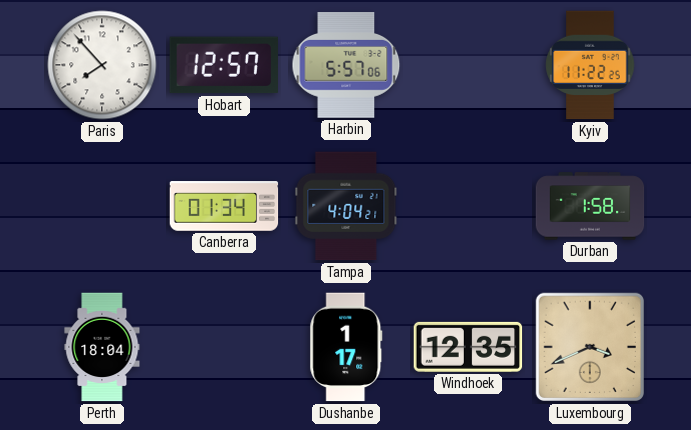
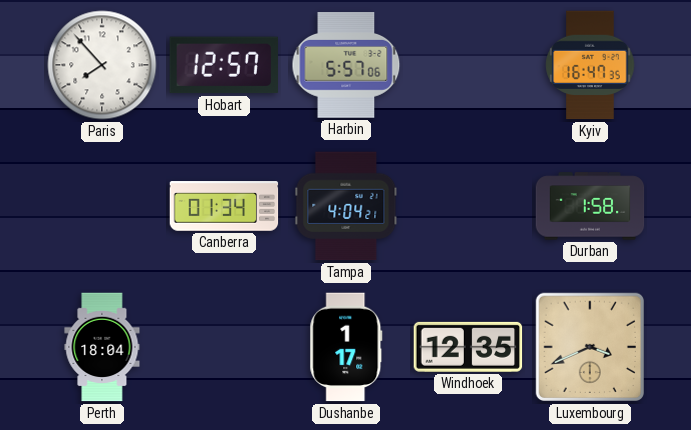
Kyiv: 11:22 -> 16:47
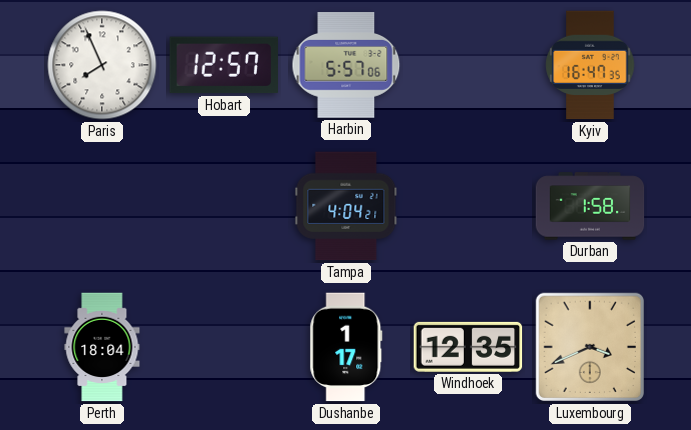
Paris: 7:53 -> 7:56
Canberra: 01:34 -> none
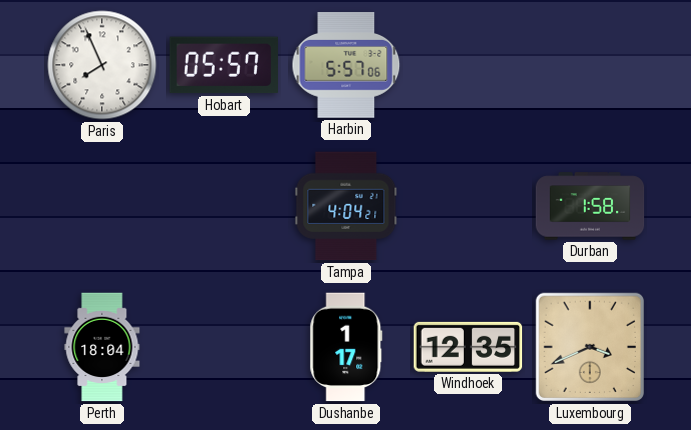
Hobart: 12:57 -> 05:57
Kyiv: 16:47 -> none
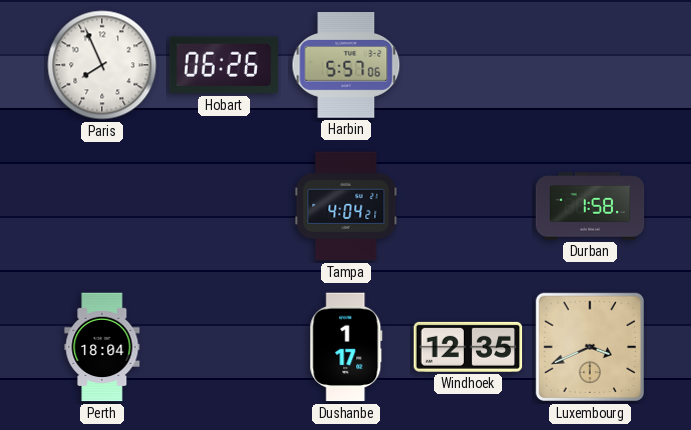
Hobart: 05:57 -> 06:26
